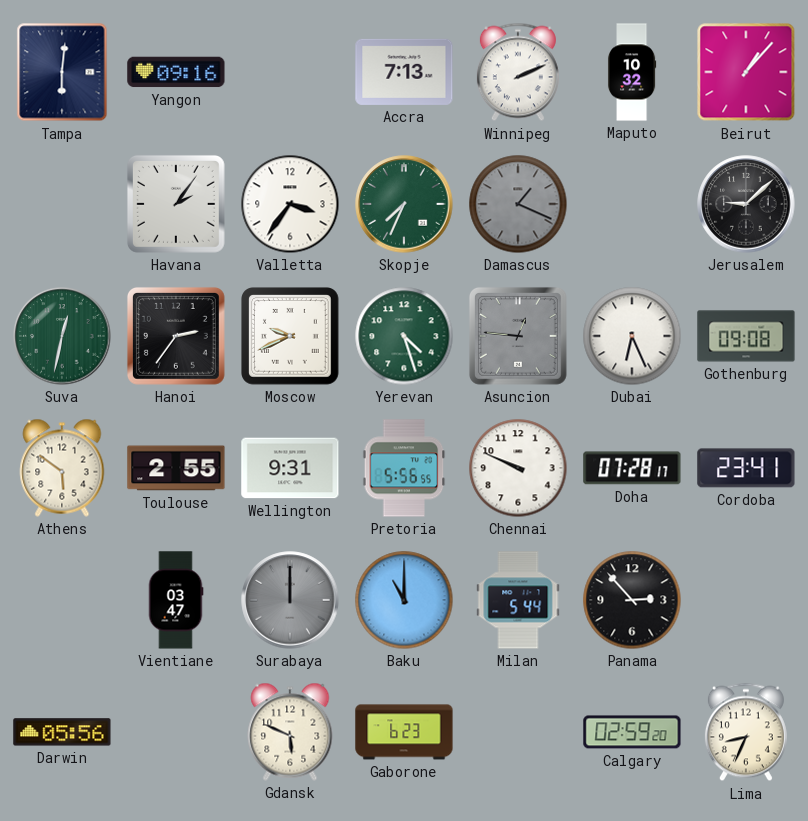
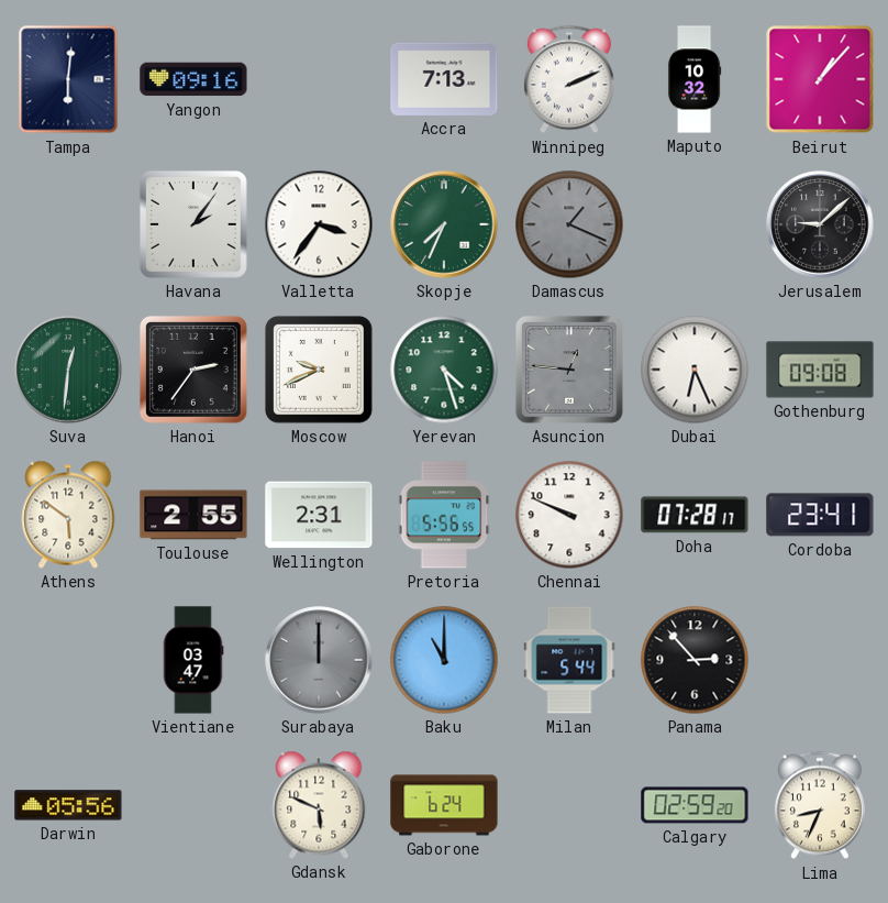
Suva: 12:32 -> 12:31
Wellington: 9:31 -> 2:31
Gaborone: 6:23 -> 6:24
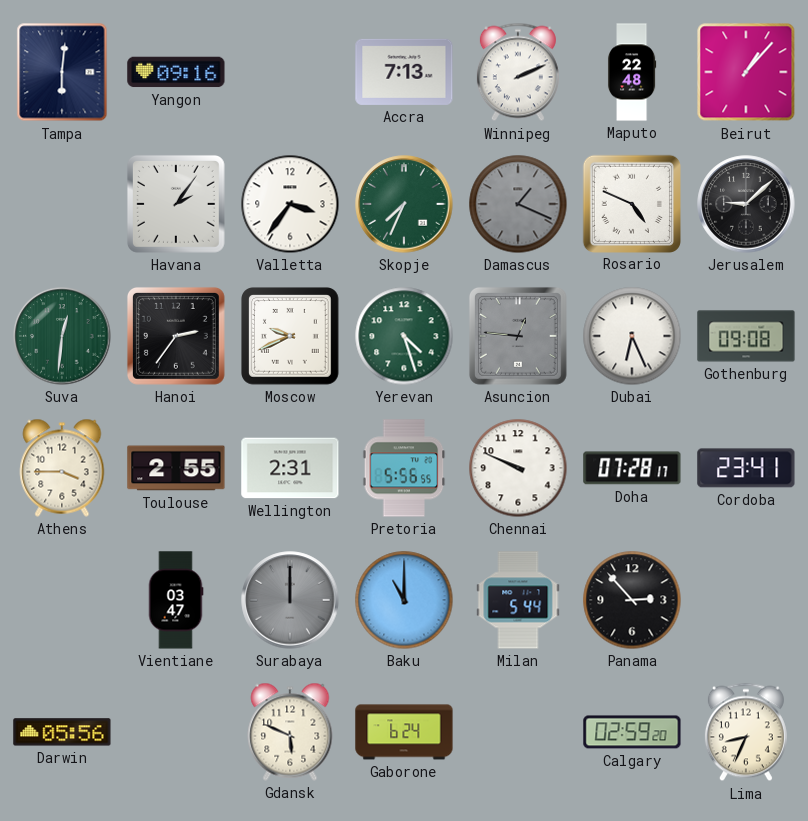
Maputo: 10:32 -> 22:48
Rosario: none -> 4:49
Athens: 5:51 -> 3:45
